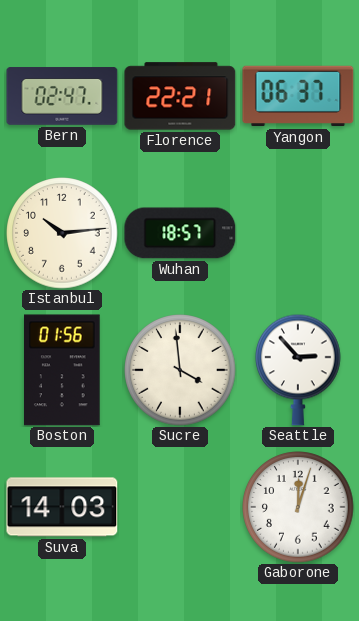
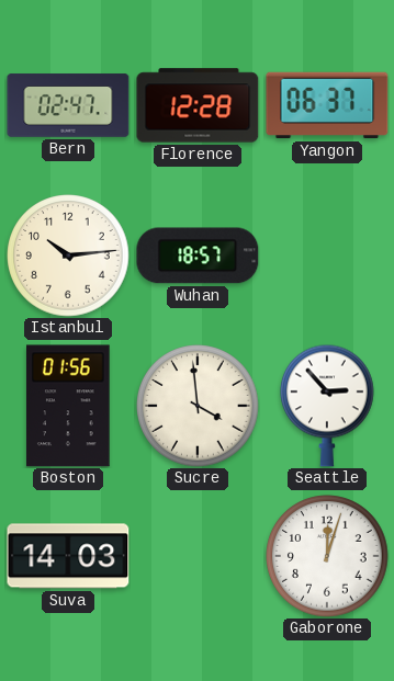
Florence: 22:21 -> 12:28
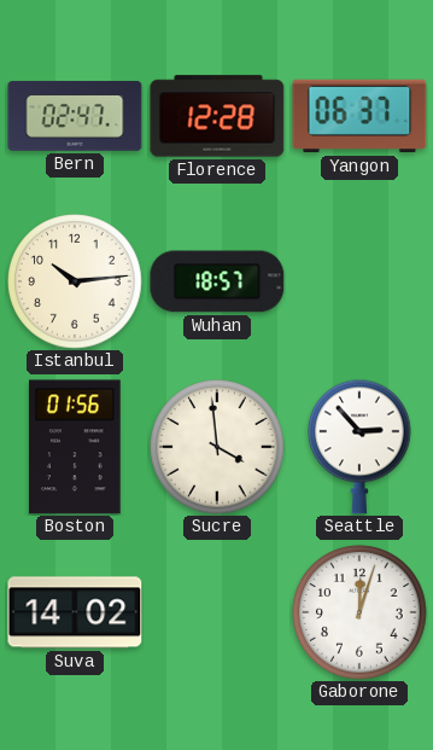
Suva: 14:03 -> 14:02
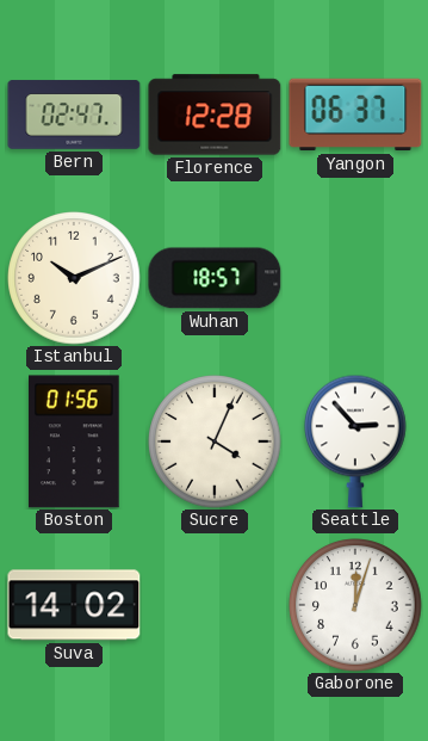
Istanbul: 10:14 -> 10:11
Sucre: 3:59 -> 4:04
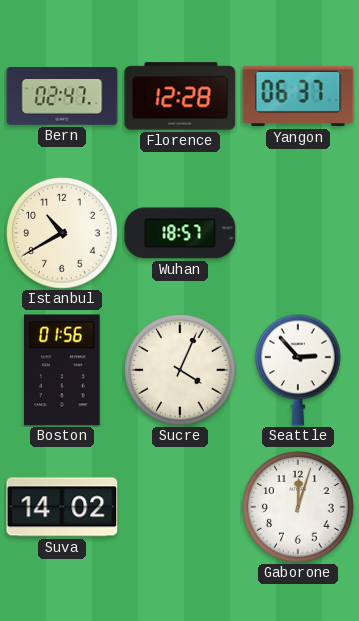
Istanbul: 10:11 -> 10:40
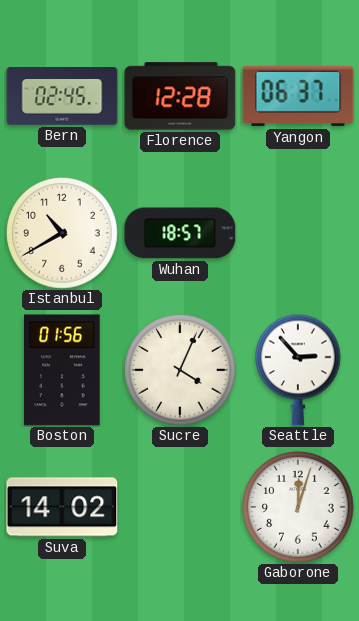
Bern: 02:47 -> 02:45
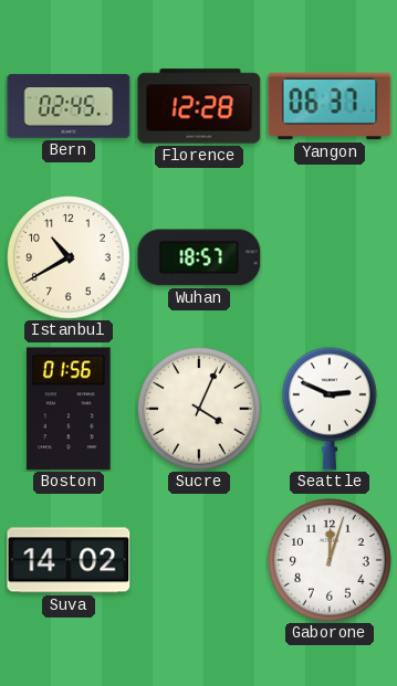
Seattle: 2:53 -> 2:49
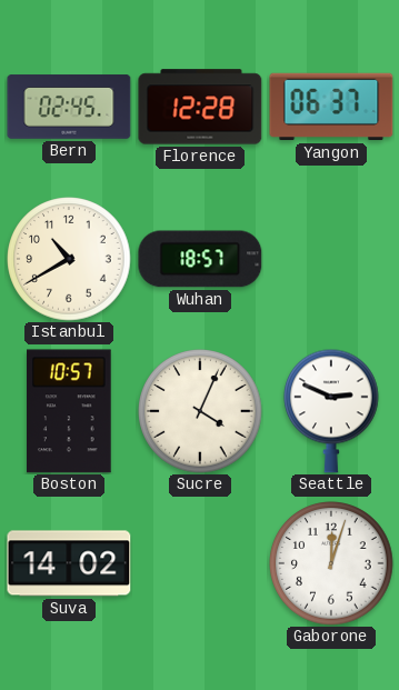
Boston: 01:56 -> 10:57
